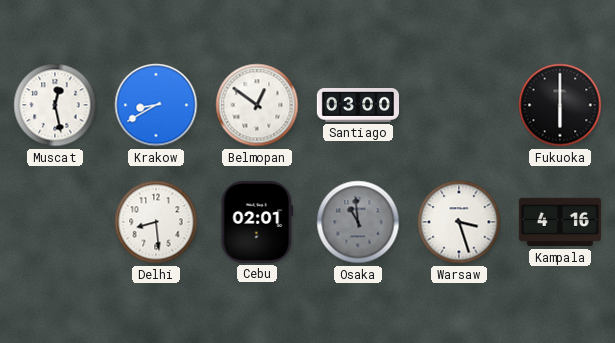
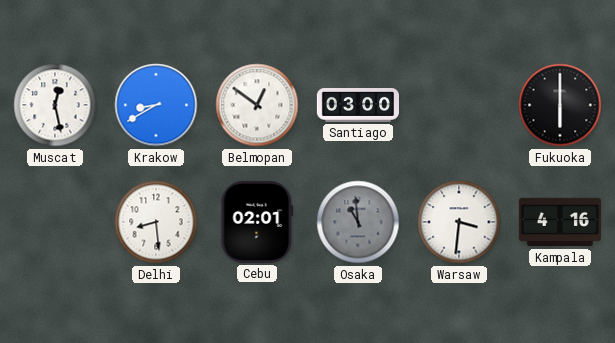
Warsaw: 3:27 -> 3:31
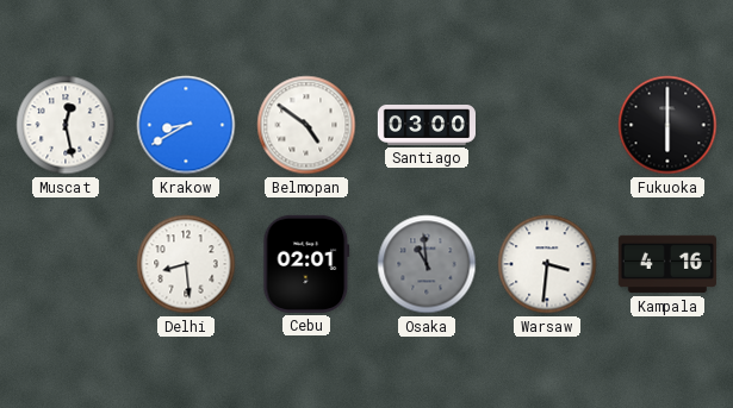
Belmopan: 12:51 -> 4:51
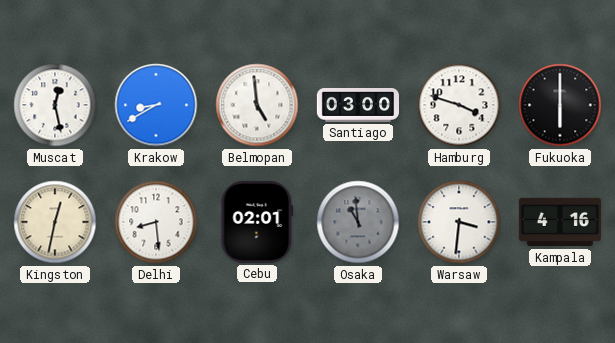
Belmopan: 4:51 -> 4:59
Hamburg: none -> 3:48
Kingston: none -> 12:32
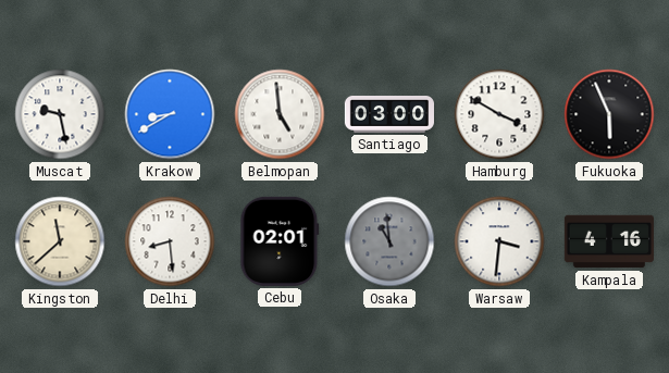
Muscat: 12:28 -> 9:28
Hamburg: 3:48 -> 3:50
Fukuoka: 6:00 -> 5:56
Kingston: 12:32 -> 11:38
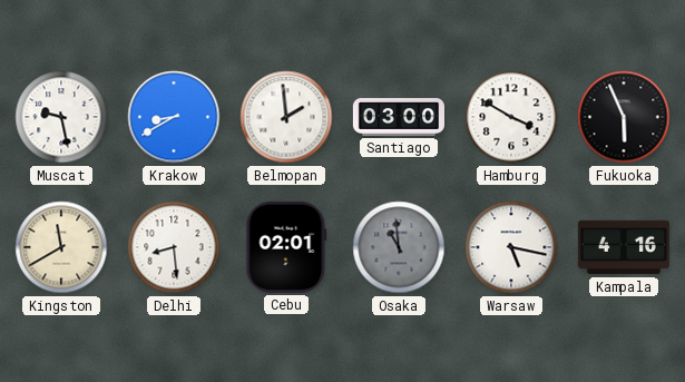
Belmopan: 4:59 -> 1:59
Kingston: 11:38 -> 11:40
Warsaw: 3:31 -> 5:17
